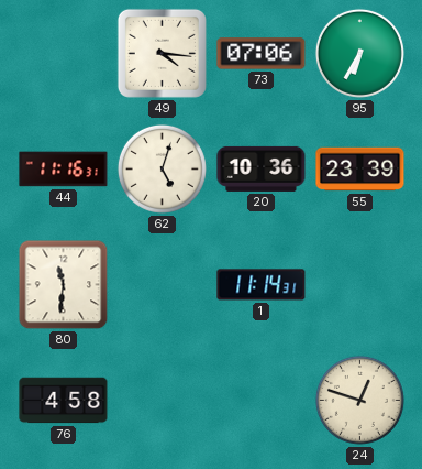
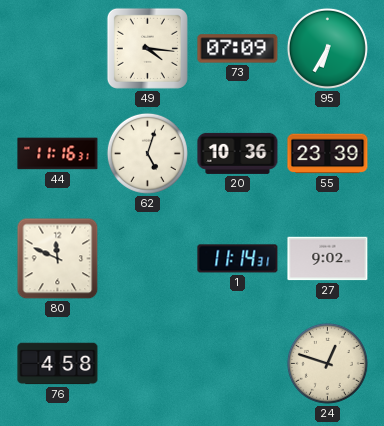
73: 07:06 -> 07:09
80: 11:31 -> 11:49
27: none -> 9:02
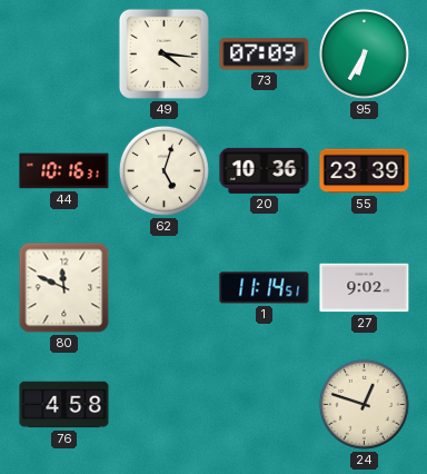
44: 11:16 -> 10:16
1: 11:14:31 -> 11:14:51
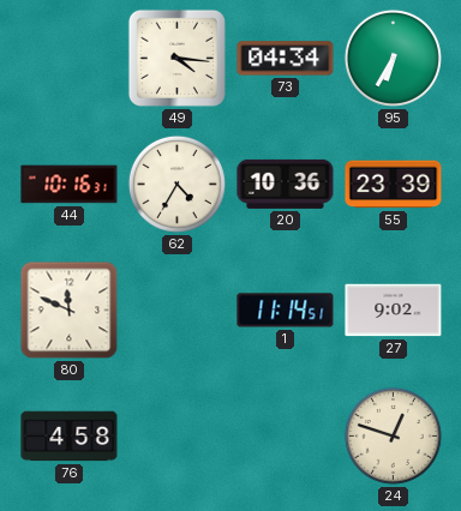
73: 07:09 -> 04:34
62: 5:03 -> 4:35
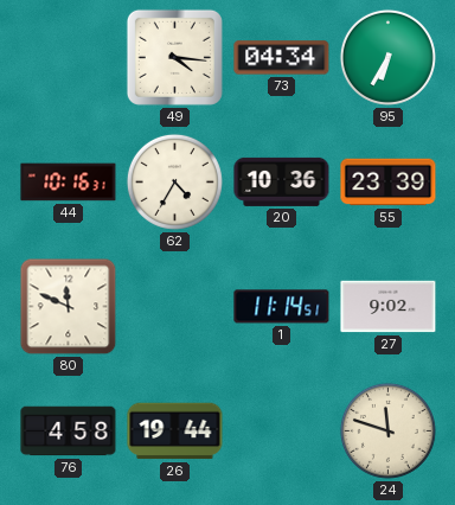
26: none -> 19:44
24: 12:48 -> 11:48
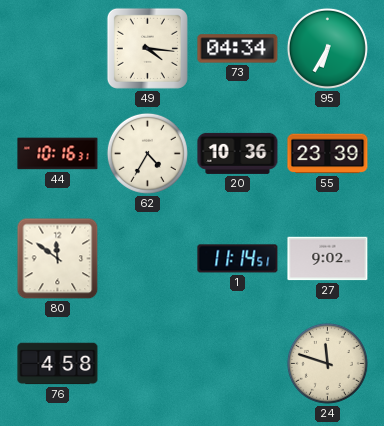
80: 11:49 -> 11:51
26: 19:44 -> none
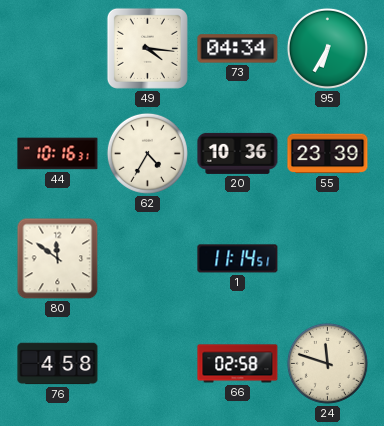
27: 9:02 -> none
66: none -> 02:58
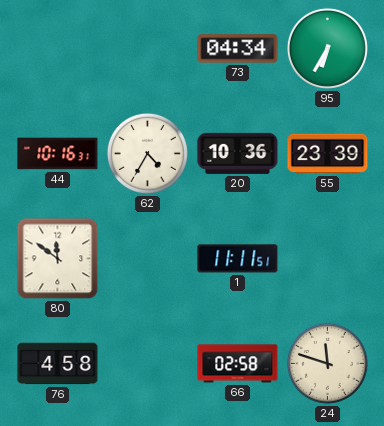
49: 4:16 -> none
1: 11:14 -> 11:11
